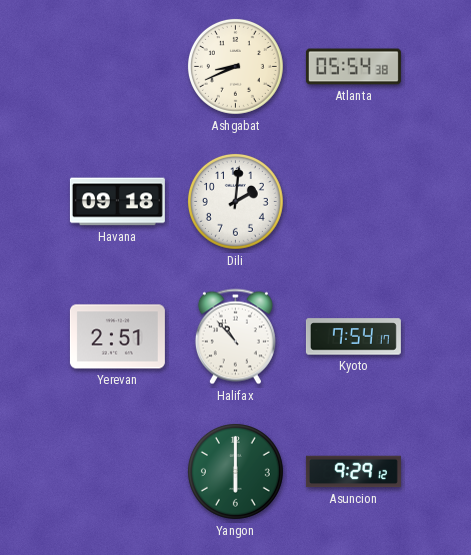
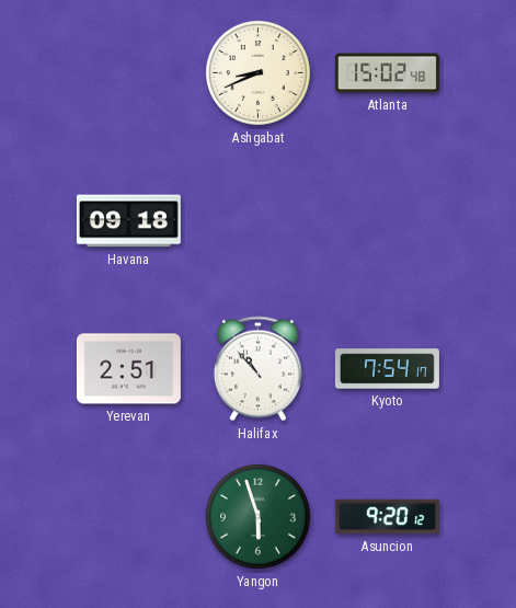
Atlanta: 05:54 -> 15:02
Dili: 2:01 -> none
Yangon: 6:00 -> 5:57
Asuncion: 9:29 -> 9:20
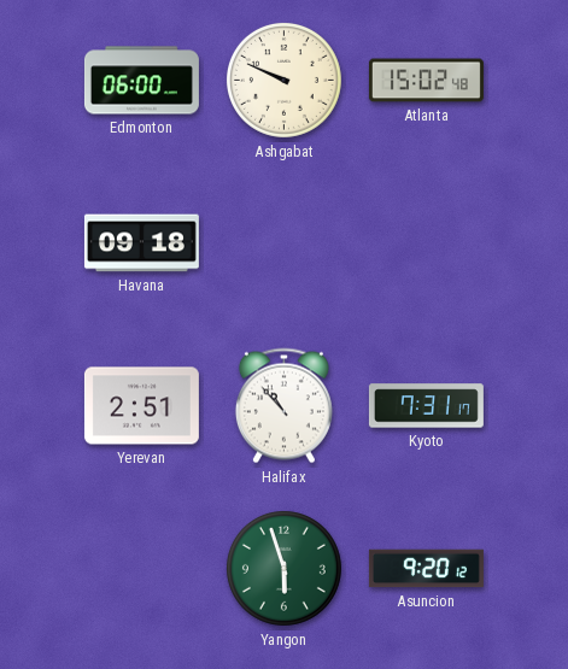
Edmonton: none -> 06:00
Ashgabat: 8:41 -> 9:49
Kyoto: 7:54 -> 7:31
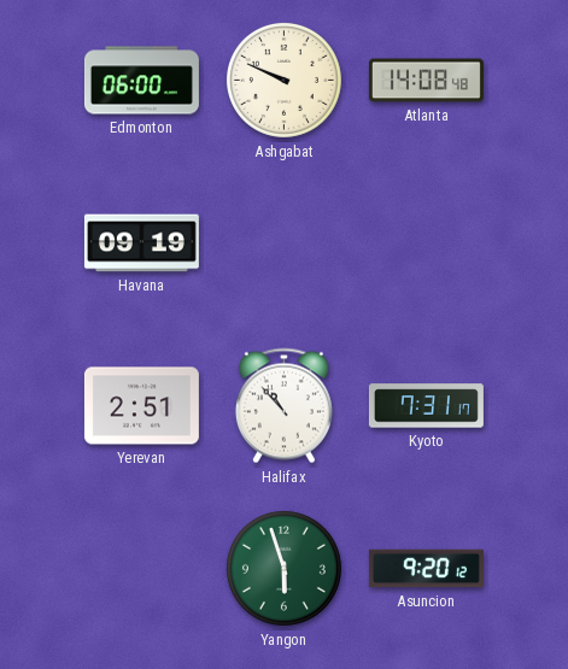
Atlanta: 15:02 -> 14:08
Havana: 09:18 -> 09:19
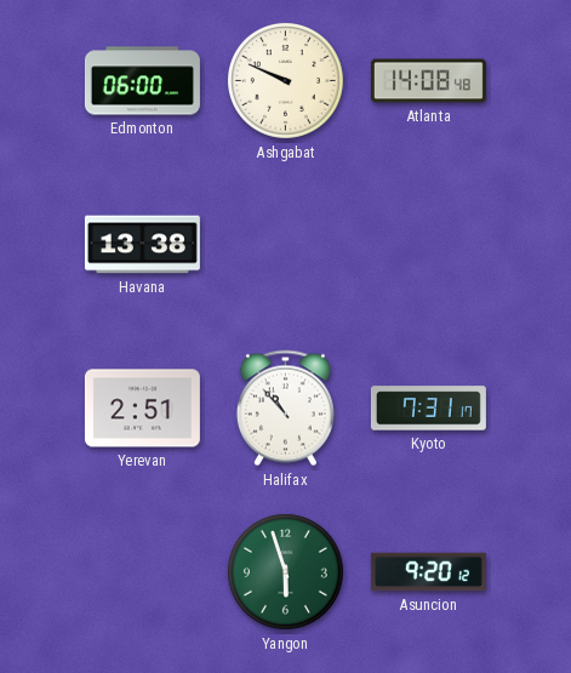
Havana: 09:19 -> 13:38
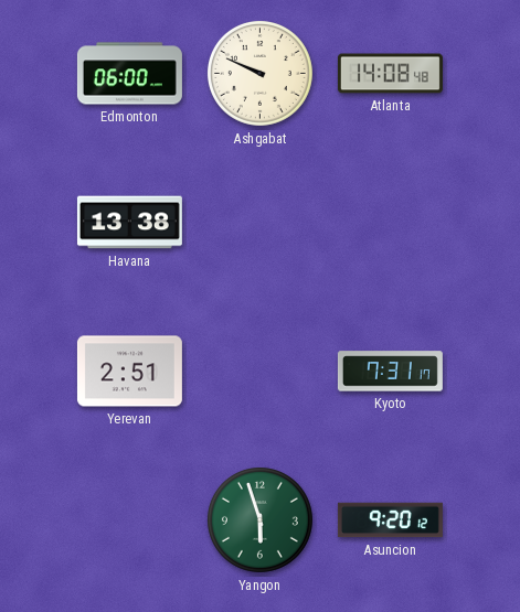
Halifax: 10:53 -> none
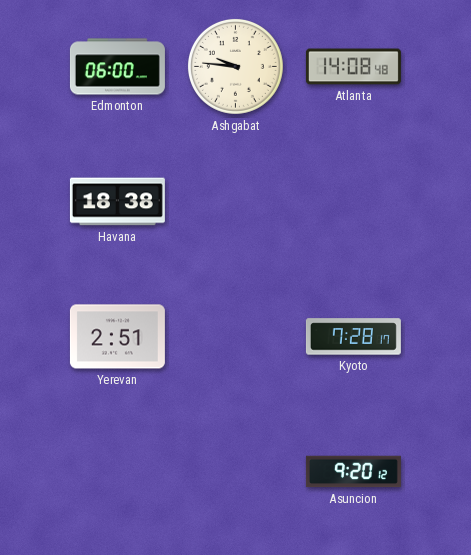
Ashgabat: 9:49 -> 9:46
Havana: 13:38 -> 18:38
Kyoto: 7:31 -> 7:28
Yangon: 5:57 -> none
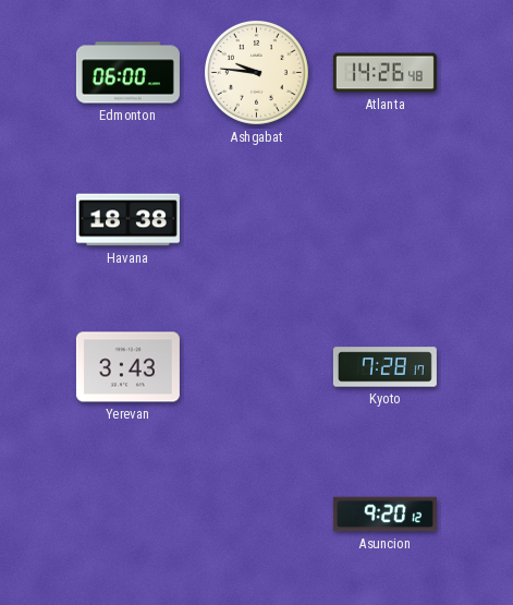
Atlanta: 14:08 -> 14:26
Yerevan: 2:51 -> 3:43
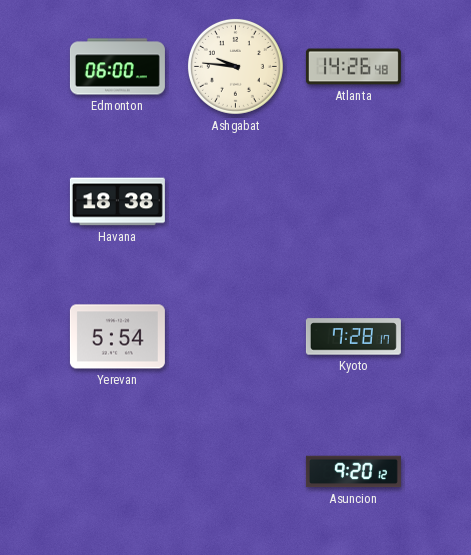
Yerevan: 3:43 -> 5:54
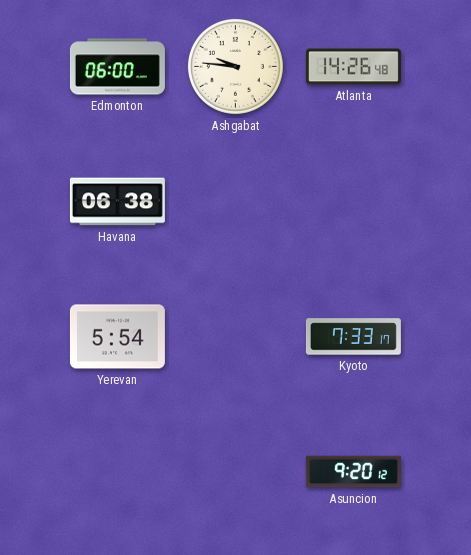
Havana: 18:38 -> 06:38
Kyoto: 7:28 -> 7:33
